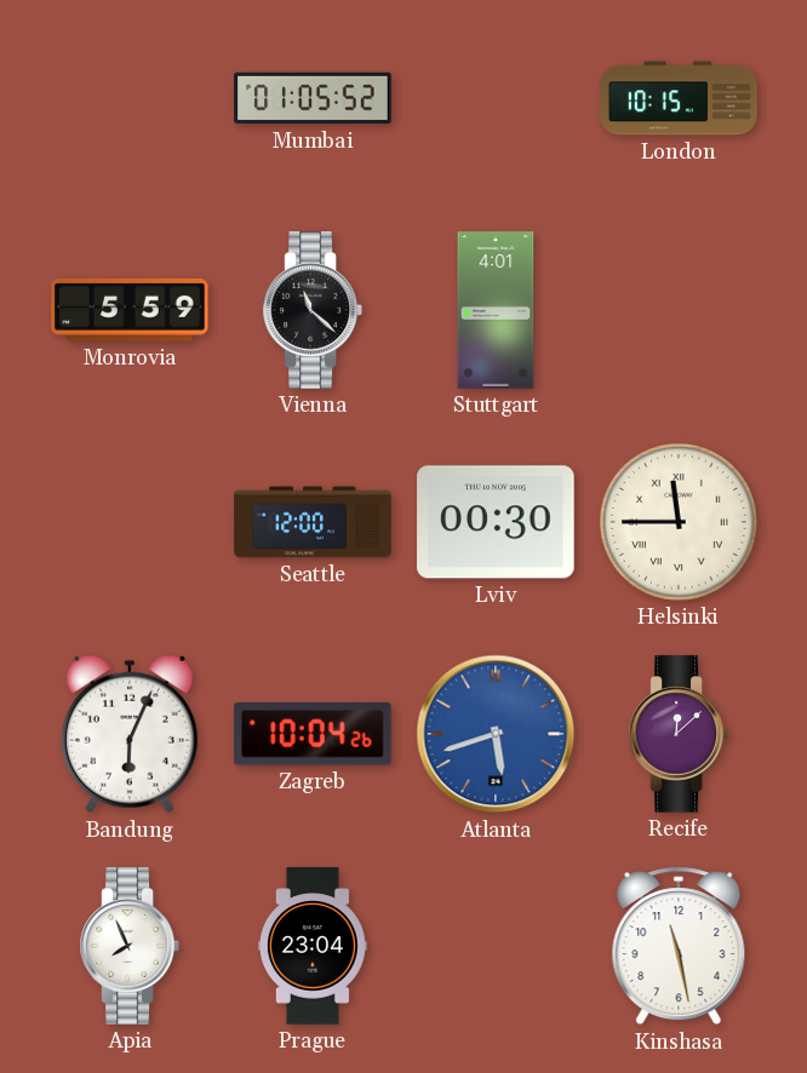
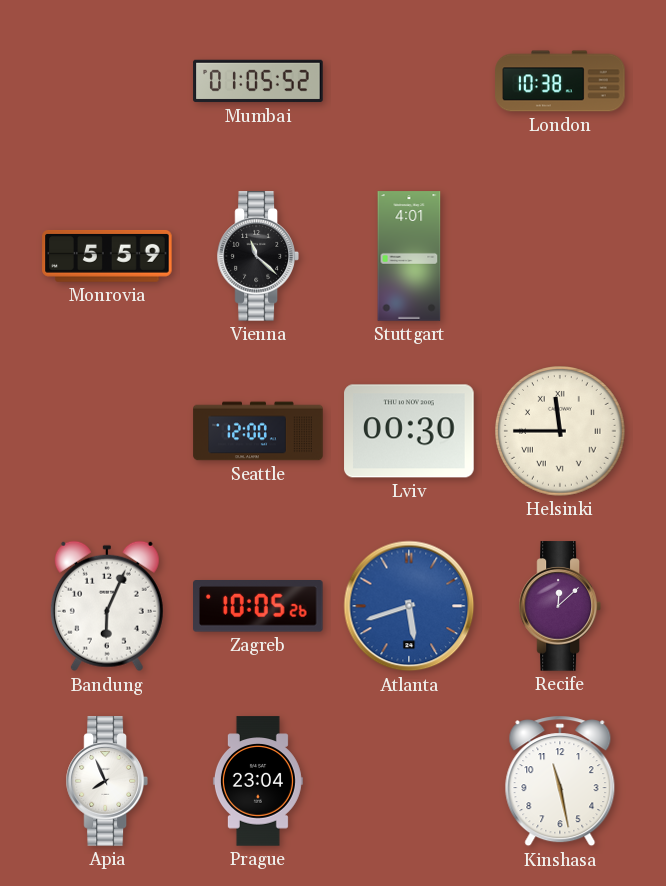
London: 10:15 -> 10:38
Zagreb: 10:04 -> 10:05
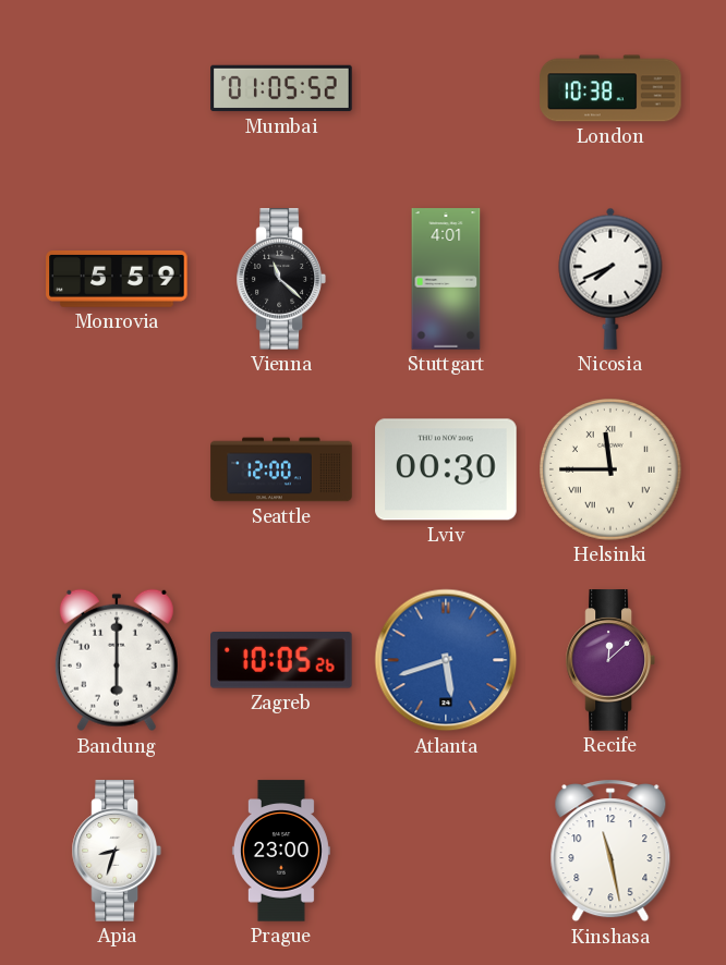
Nicosia: none -> 7:41
Bandung: 6:04 -> 6:00
Apia: 7:56 -> 8:33
Prague: 23:04 -> 23:00
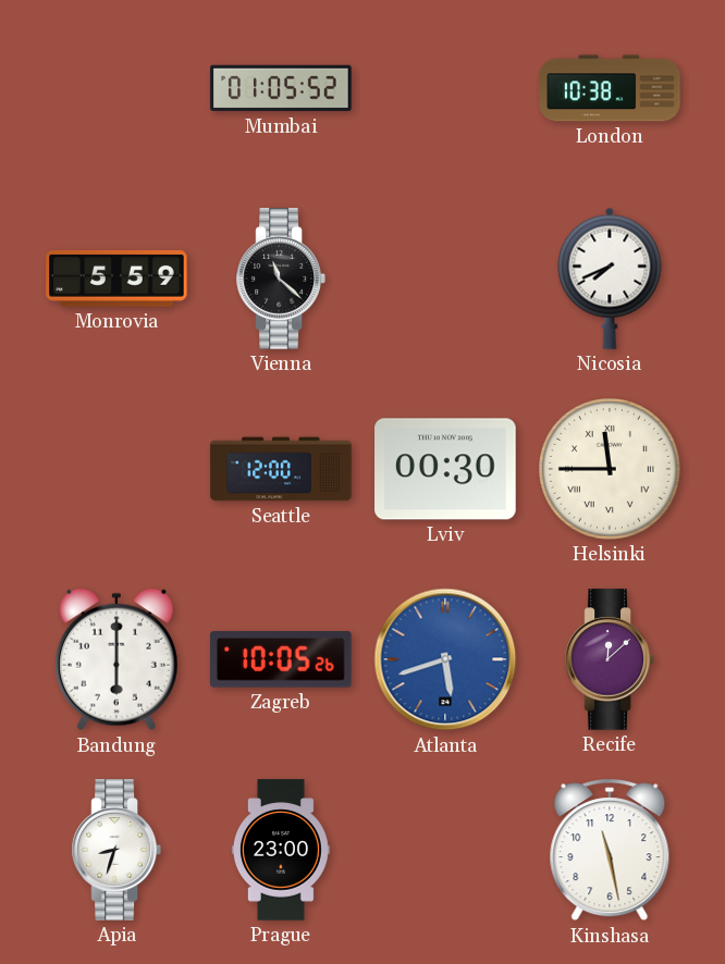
Stuttgart: 4:01 -> none
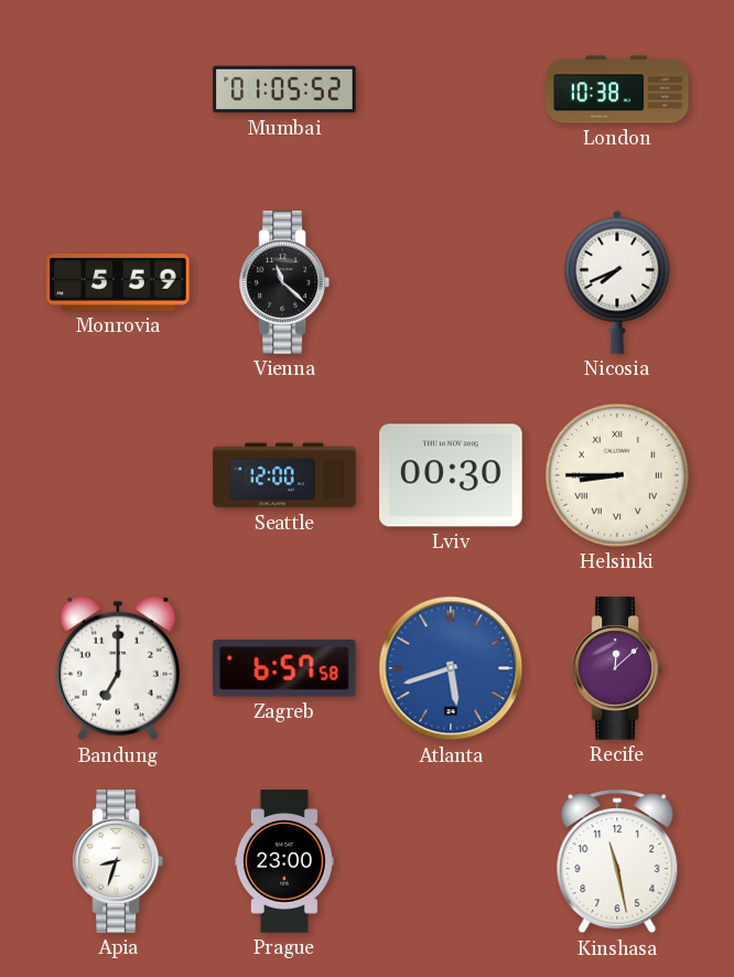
Helsinki: 11:45 -> 8:45
Bandung: 6:00 -> 7:00
Zagreb: 10:05 -> 6:57
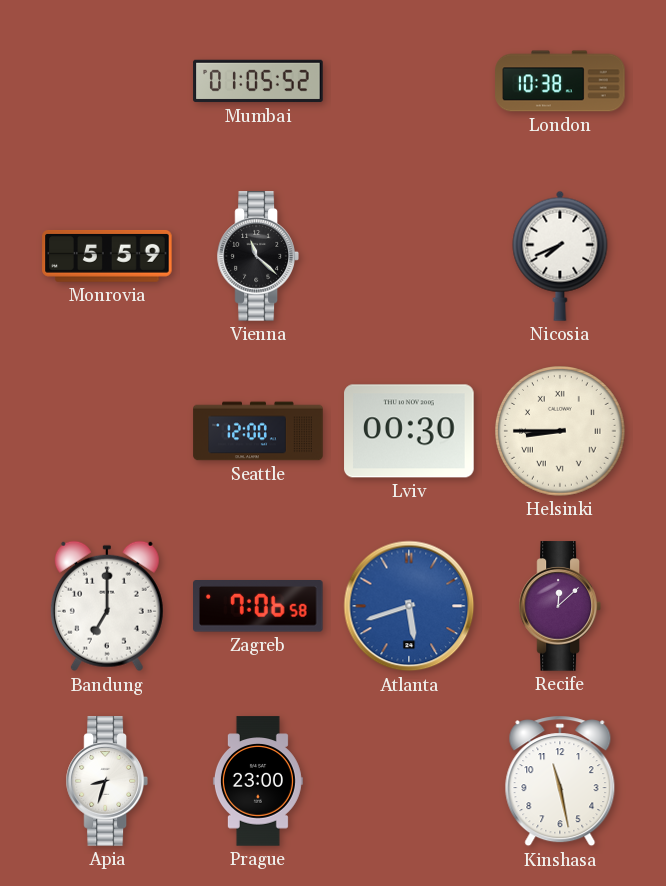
Zagreb: 6:57 -> 7:06
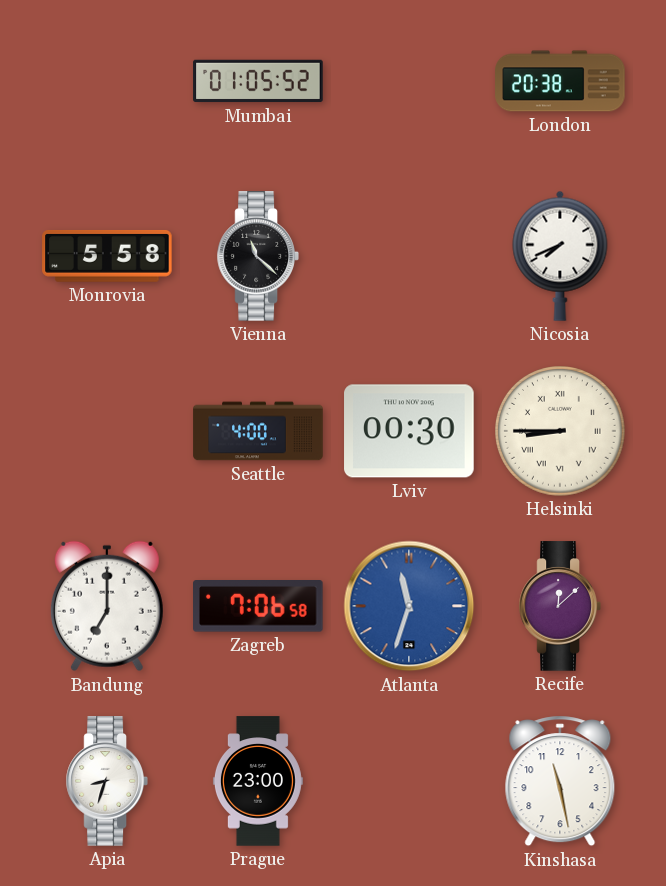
London: 10:38 -> 20:38
Monrovia: 5:59 -> 5:58
Seattle: 12:00 -> 4:00
Atlanta: 5:42 -> 11:33
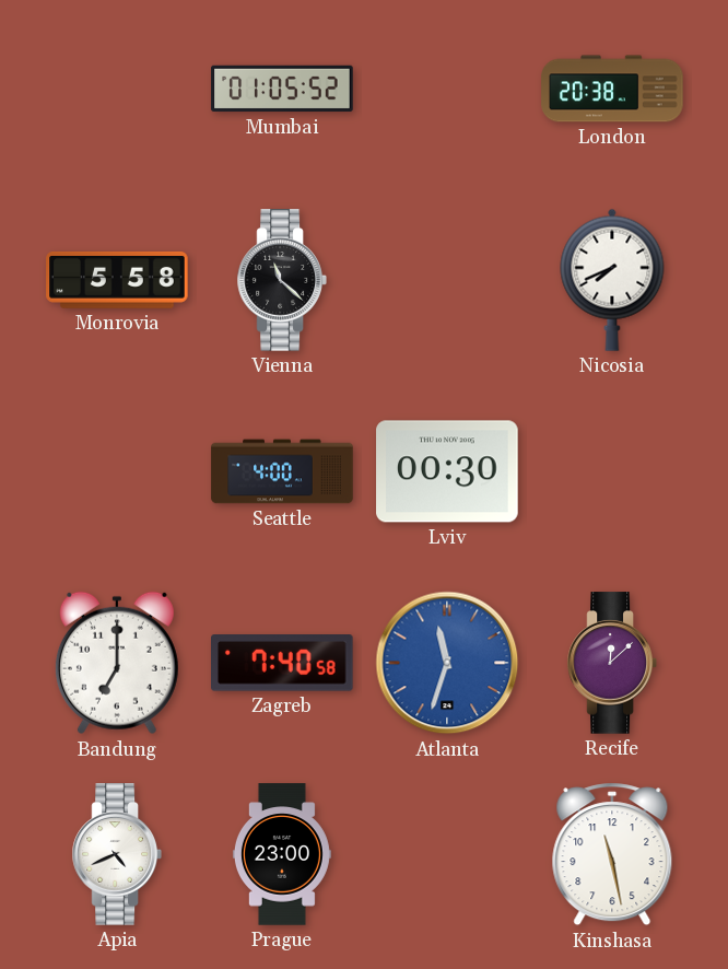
Helsinki: 8:45 -> none
Zagreb: 7:06 -> 7:40
Apia: 8:33 -> 4:41
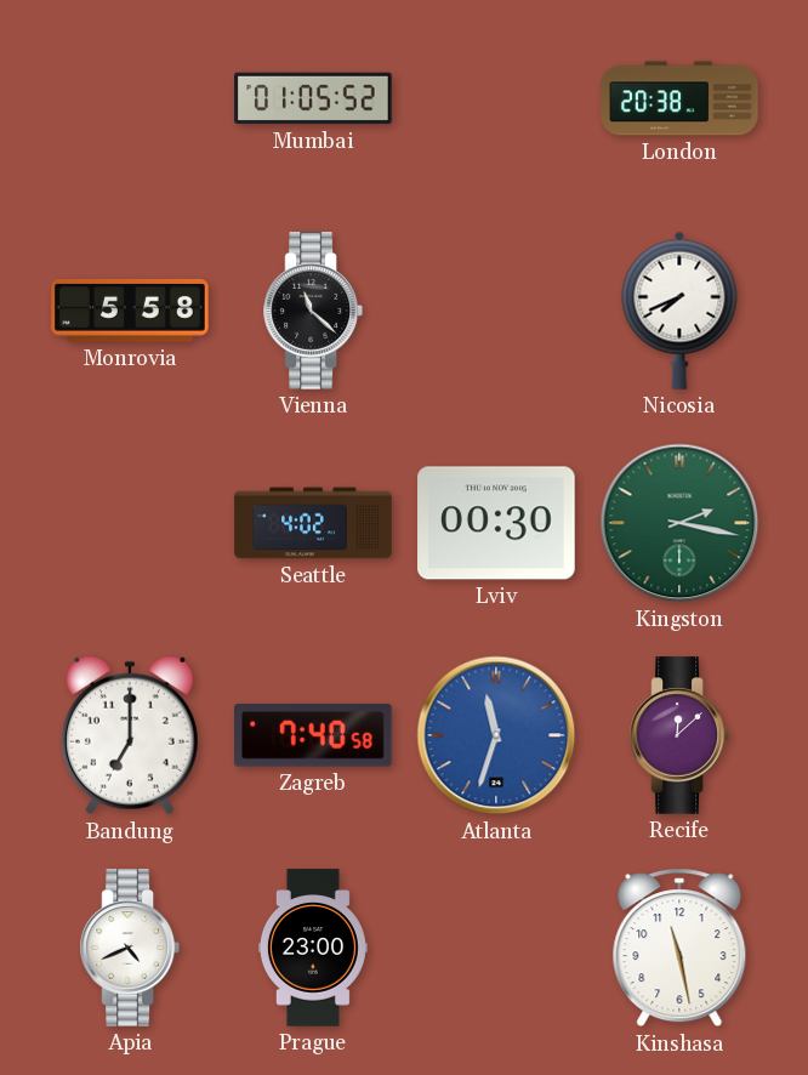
Seattle: 4:00 -> 4:02
Kingston: none -> 2:17
